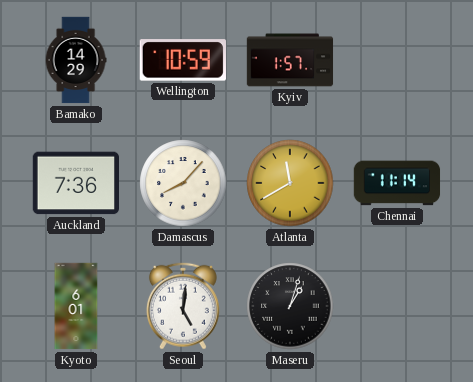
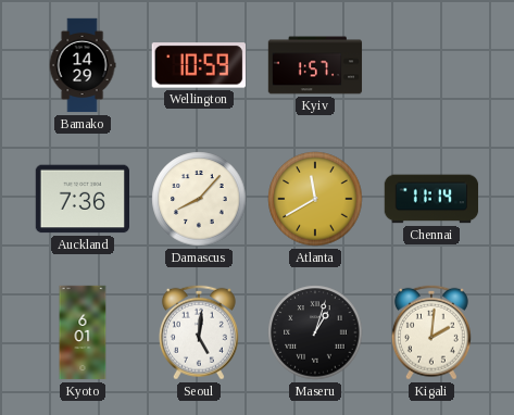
Kigali: none -> 2:01
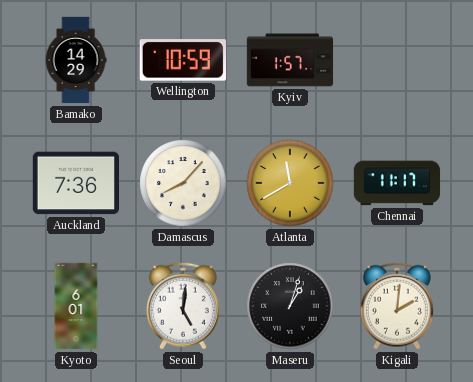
Chennai: 11:14 -> 11:17
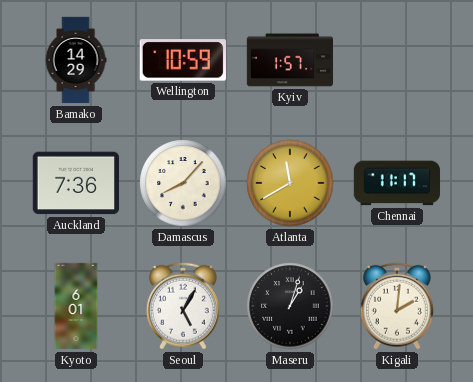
Seoul: 5:01 -> 5:05
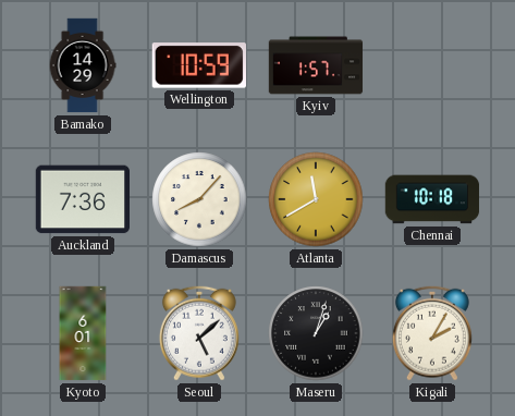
Chennai: 11:17 -> 10:18
Seoul: 5:05 -> 5:08
Kigali: 2:01 -> 2:05
